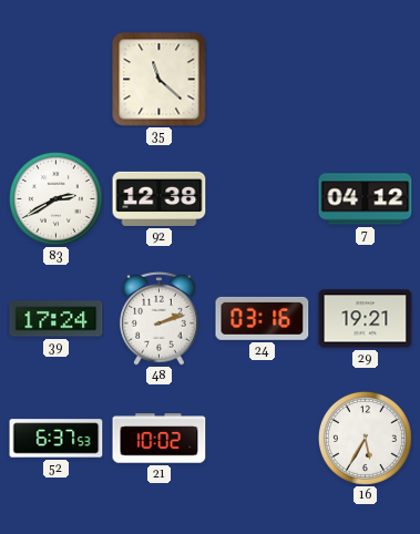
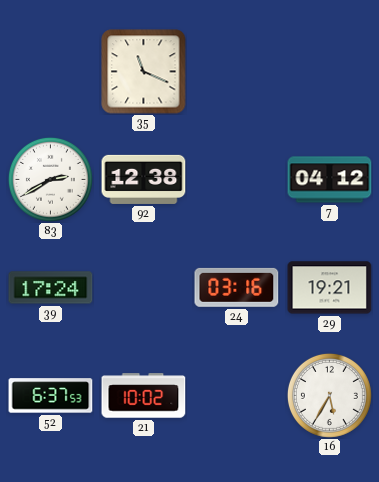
35: 11:22 -> 11:19
48: 2:12 -> none
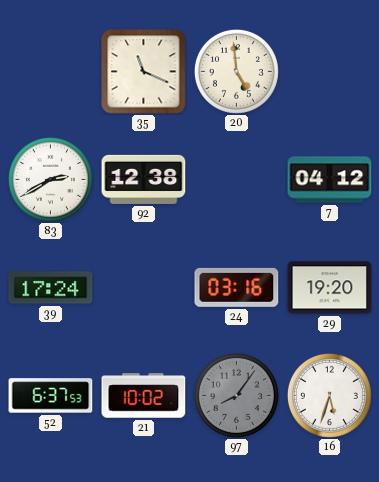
20: none -> 4:59
29: 19:21 -> 19:20
97: none -> 8:06
16: 5:35 -> 5:33
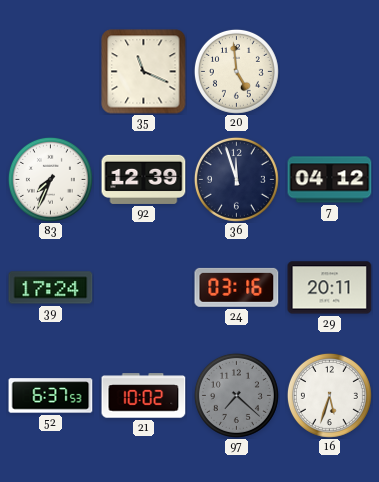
83: 2:40 -> 7:34
92: 12:38 -> 12:39
36: none -> 11:57
29: 19:20 -> 20:11
97: 8:06 -> 7:22
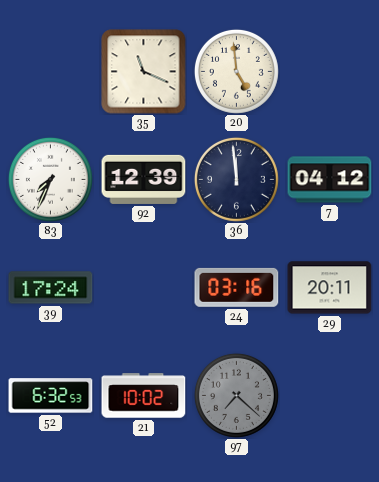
36: 11:57 -> 11:59
52: 6:37 -> 6:32
16: 5:33 -> none
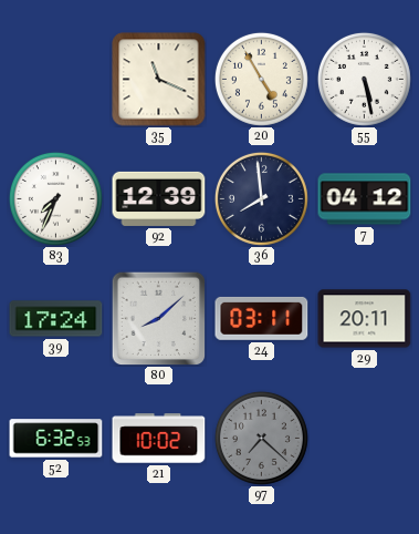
20: 4:59 -> 4:55
55: none -> 5:28
36: 11:59 -> 7:59
80: none -> 8:08
24: 03:16 -> 03:11
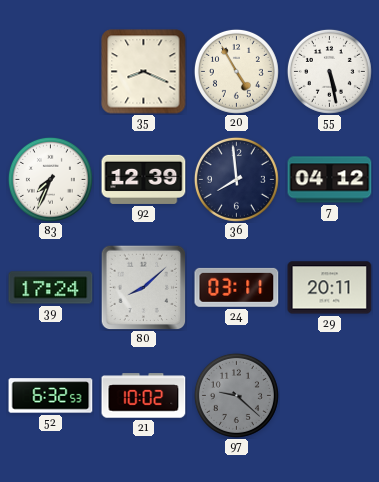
35: 11:19 -> 8:19
97: 7:22 -> 9:22
